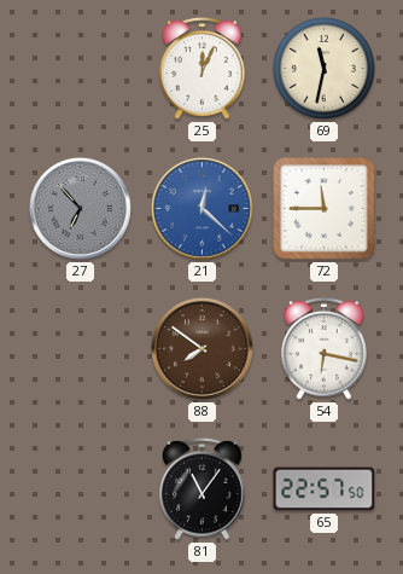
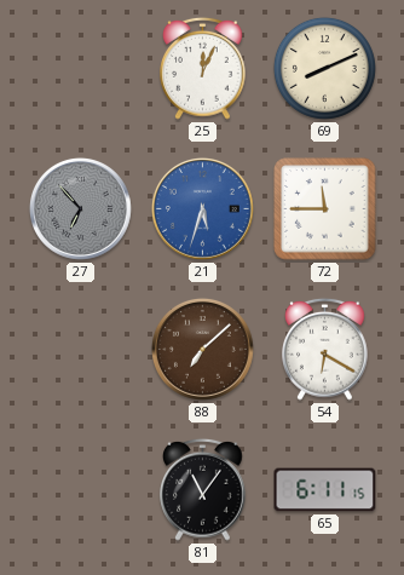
69: 11:32 -> 8:11
21: 12:22 -> 5:33
88: 7:51 -> 7:08
54: 6:17 -> 6:20
65: 22:57 -> 6:11
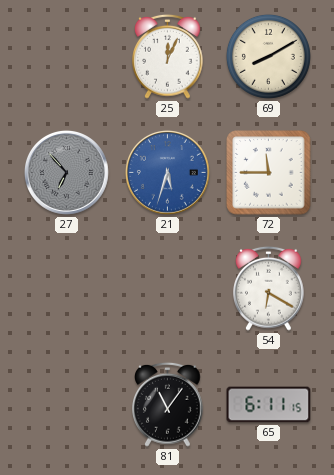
69: 8:11 -> 8:10
88: 7:08 -> none
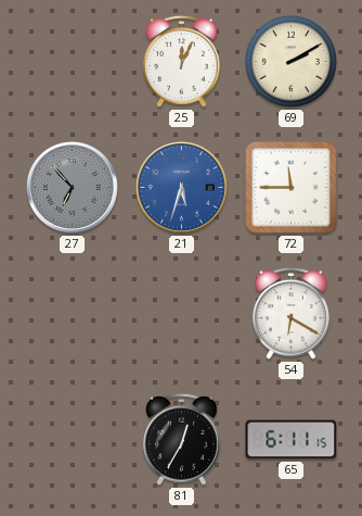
69: 8:10 -> 2:10
81: 11:06 -> 12:35
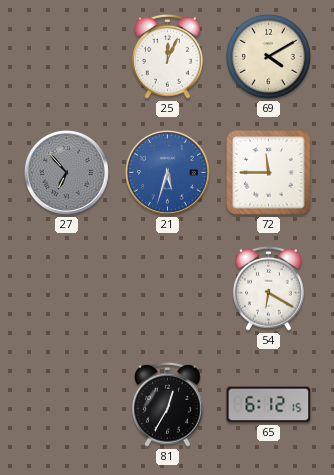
69: 2:10 -> 4:10
65: 6:11 -> 6:12
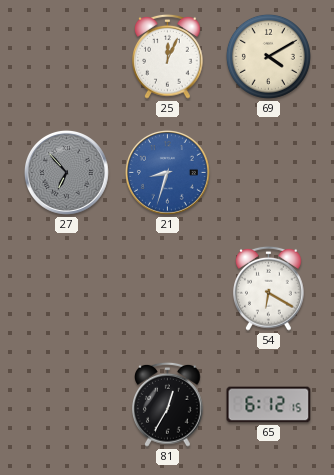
21: 5:33 -> 8:33
72: 11:45 -> none
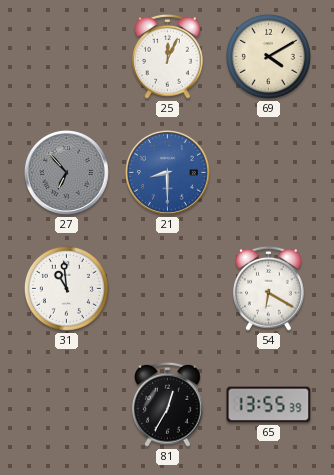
21: 8:33 -> 8:30
31: none -> 10:59
65: 6:12 -> 13:55
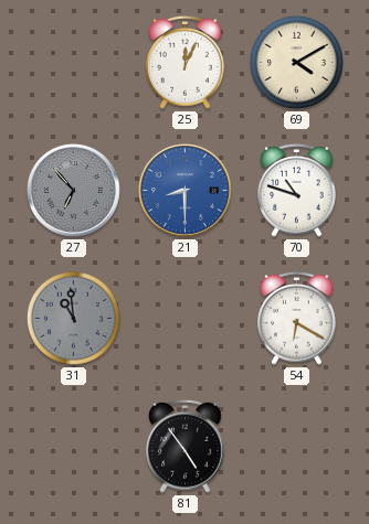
70: none -> 10:48
31 dial: white -> grey
81: 12:35 -> 4:54
65: 13:55 -> none
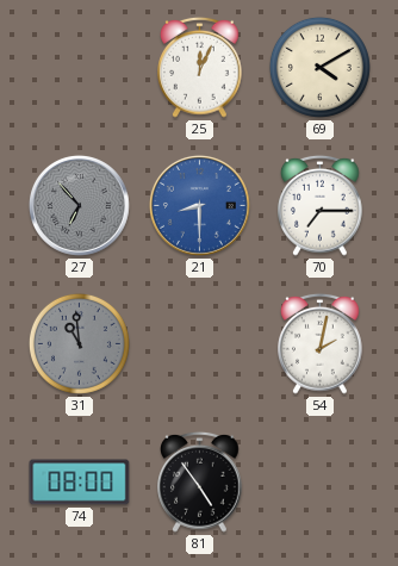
70: 10:48 -> 7:15
54: 6:20 -> 2:02
74: none -> 08:00
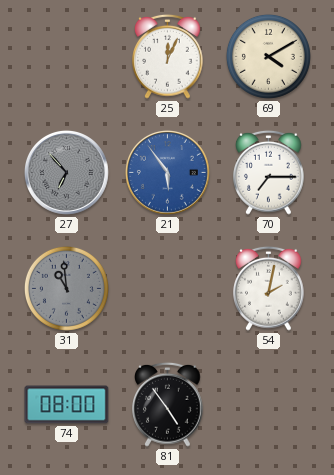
21: 8:30 -> 5:54
